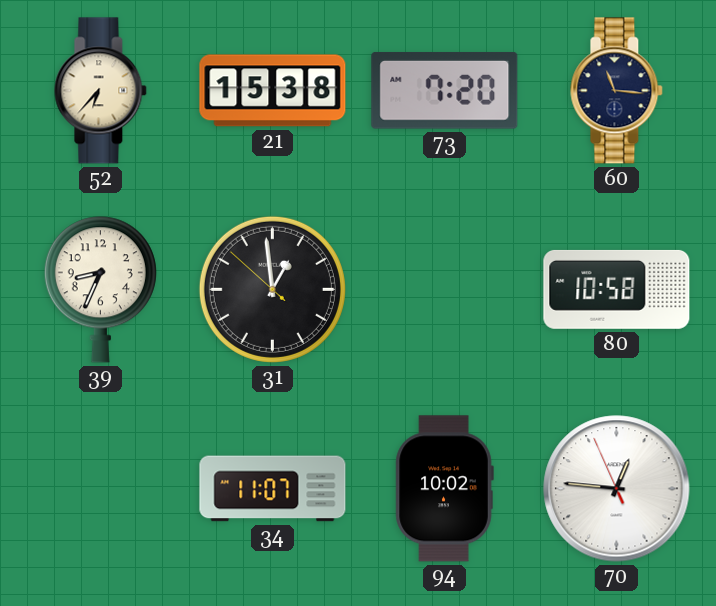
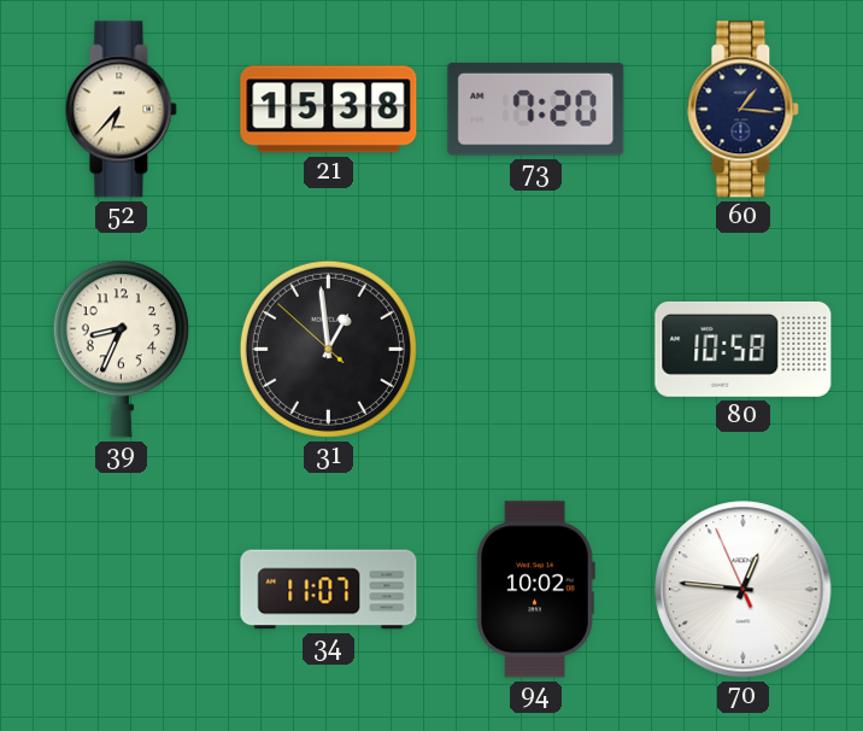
60: 11:16 -> 1:16
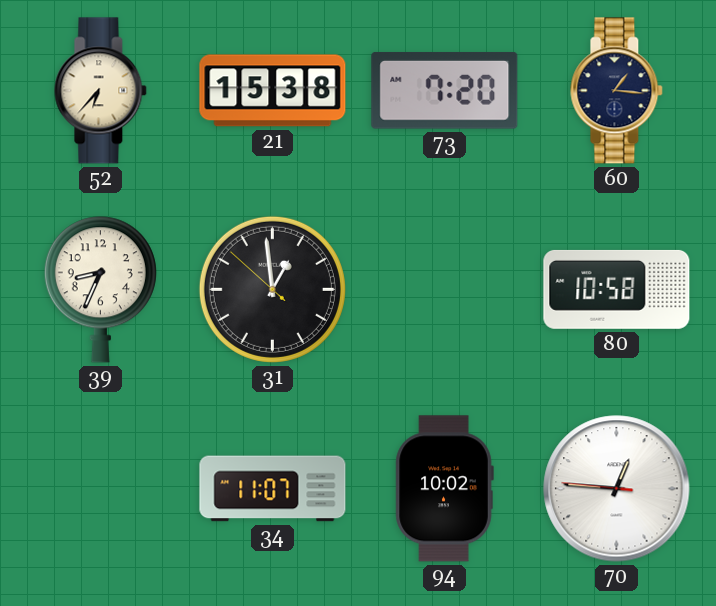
70: 12:45:56 -> 12:45:46
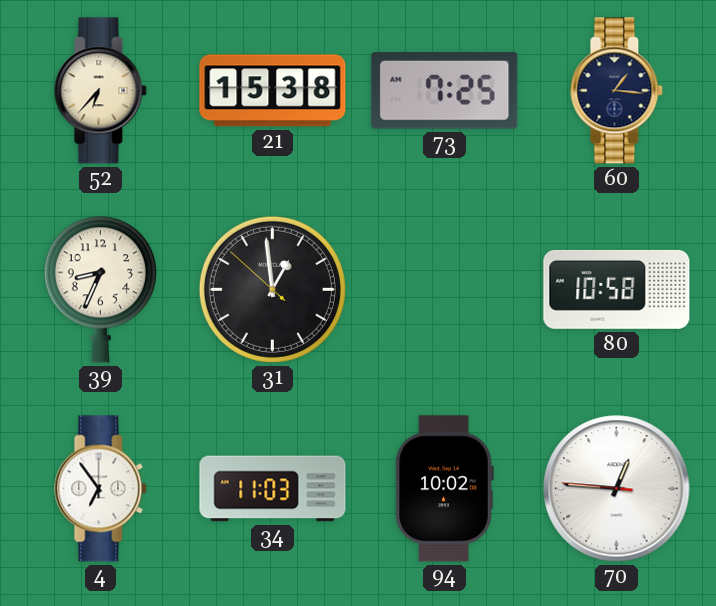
73: 7:20 -> 7:25
4: none -> 6:54
34: 11:07 -> 11:03
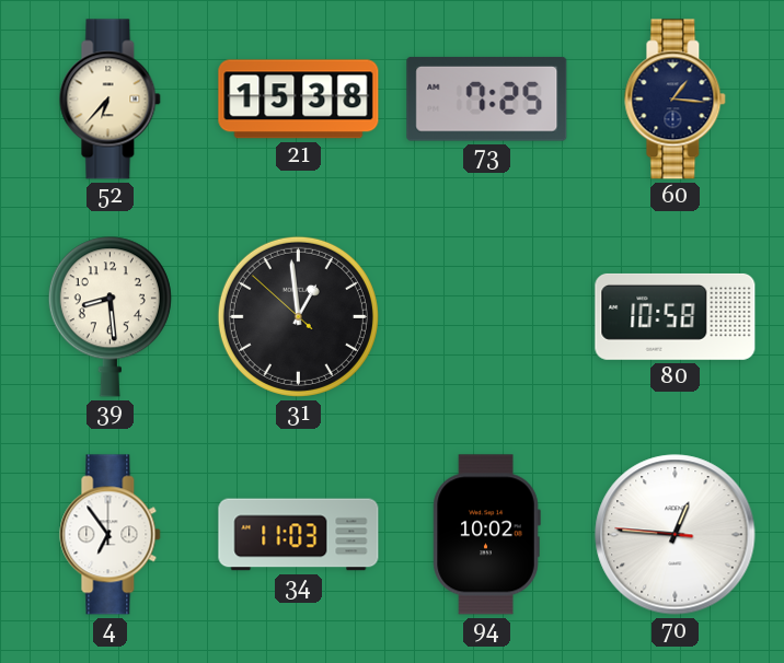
39: 8:34 -> 8:29
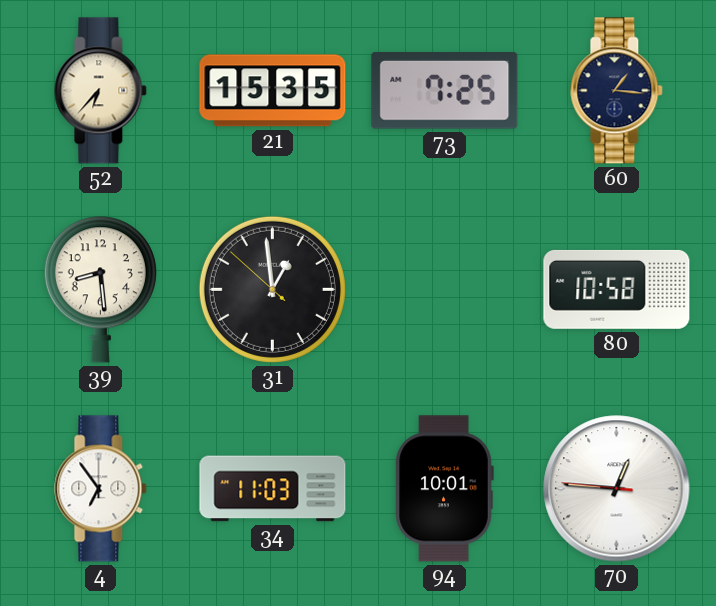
21: 15:38 -> 15:35
94: 10:02 -> 10:01
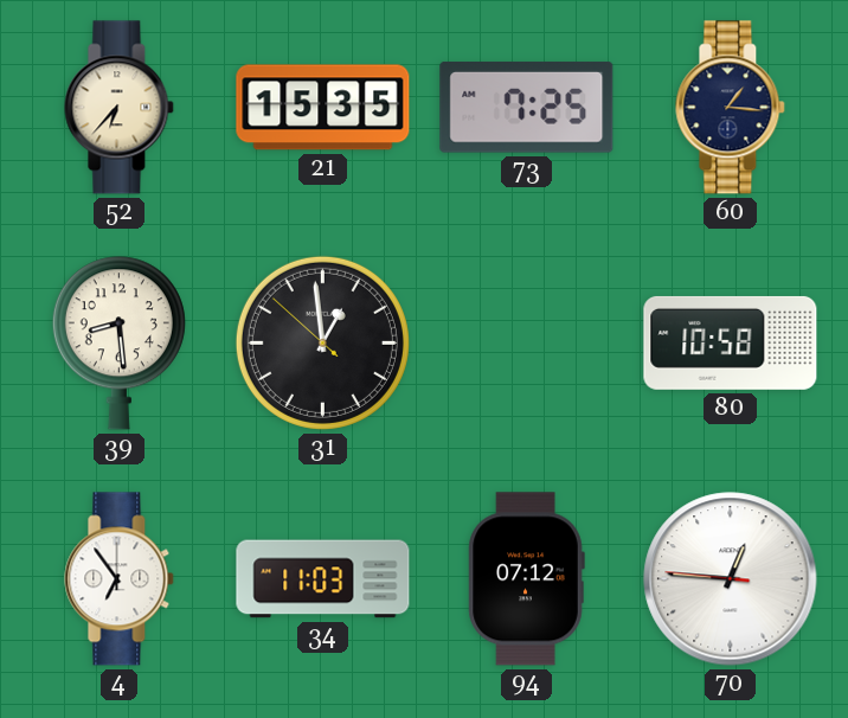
94: 10:01 -> 07:12
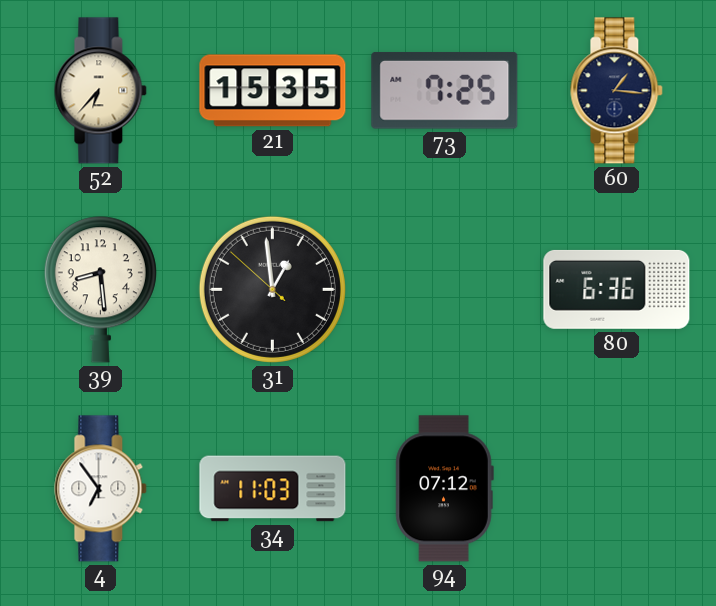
80: 10:58 -> 6:36
70: 12:45 -> none
